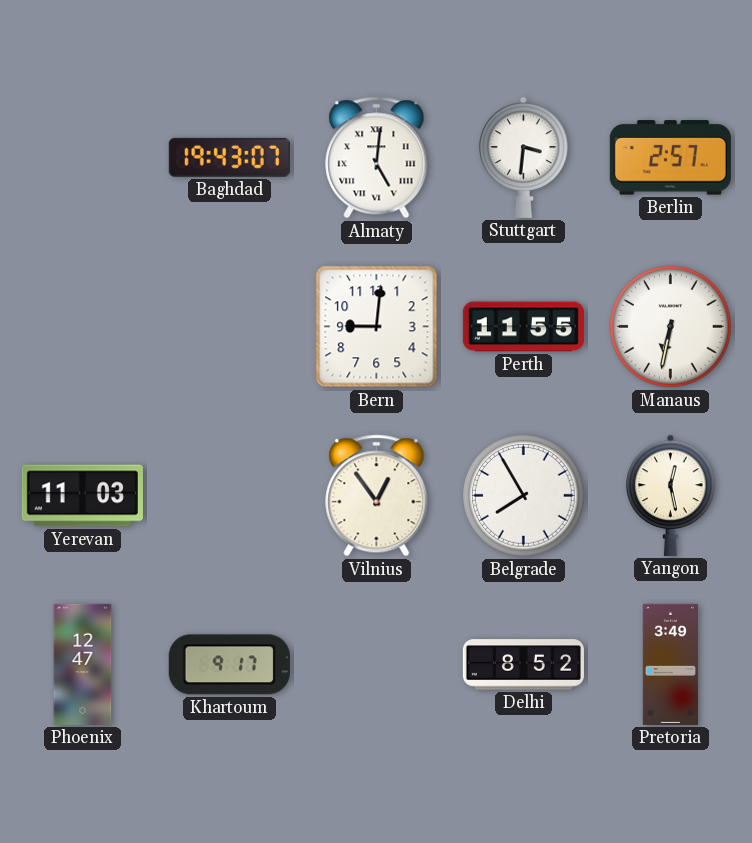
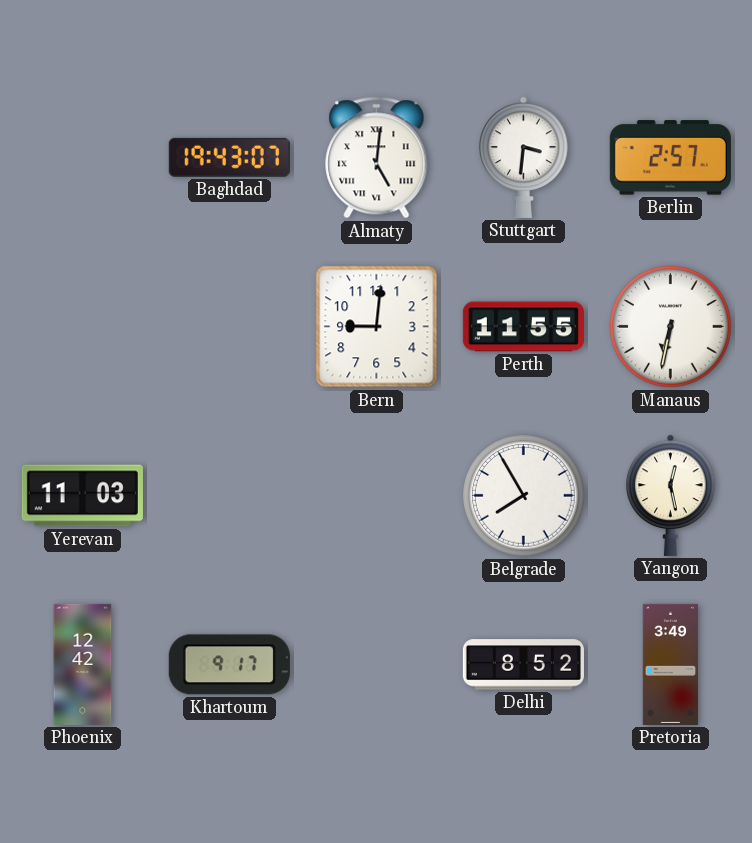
Vilnius: 12:54 -> none
Phoenix: 12:47 -> 12:42
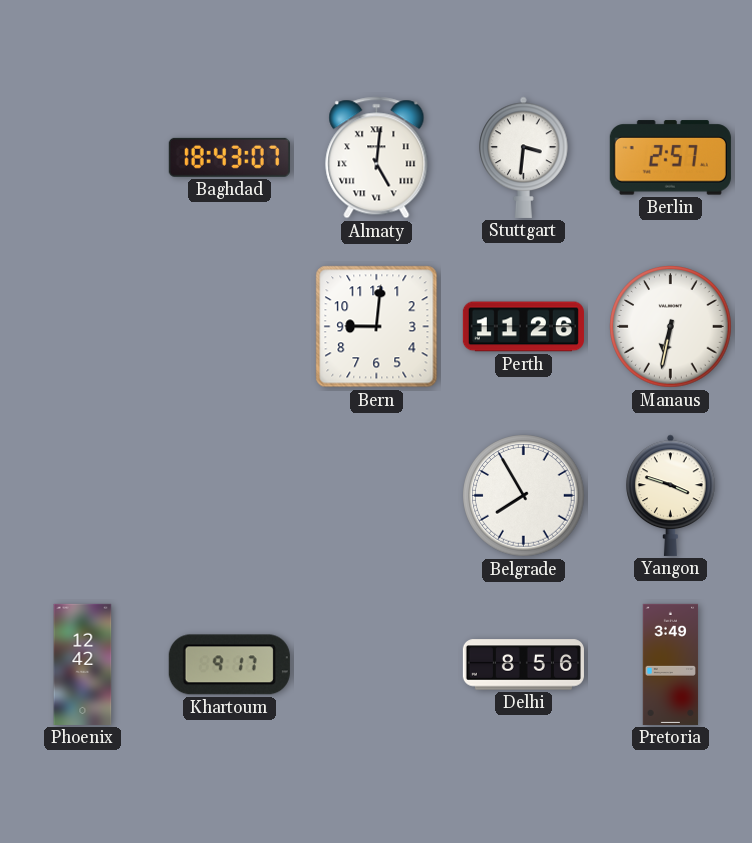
Baghdad: 19:43 -> 18:43
Perth: 11:55 -> 11:26
Yerevan: 11:03 -> none
Yangon: 12:28 -> 3:48
Delhi: 8:52 -> 8:56
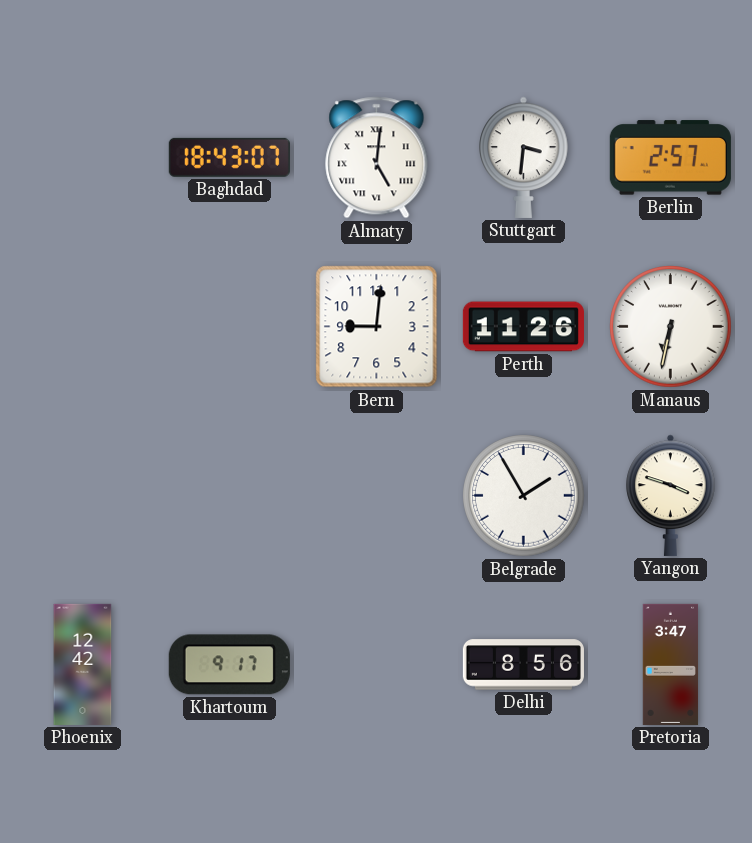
Belgrade: 7:55 -> 1:55
Pretoria: 3:49 -> 3:47
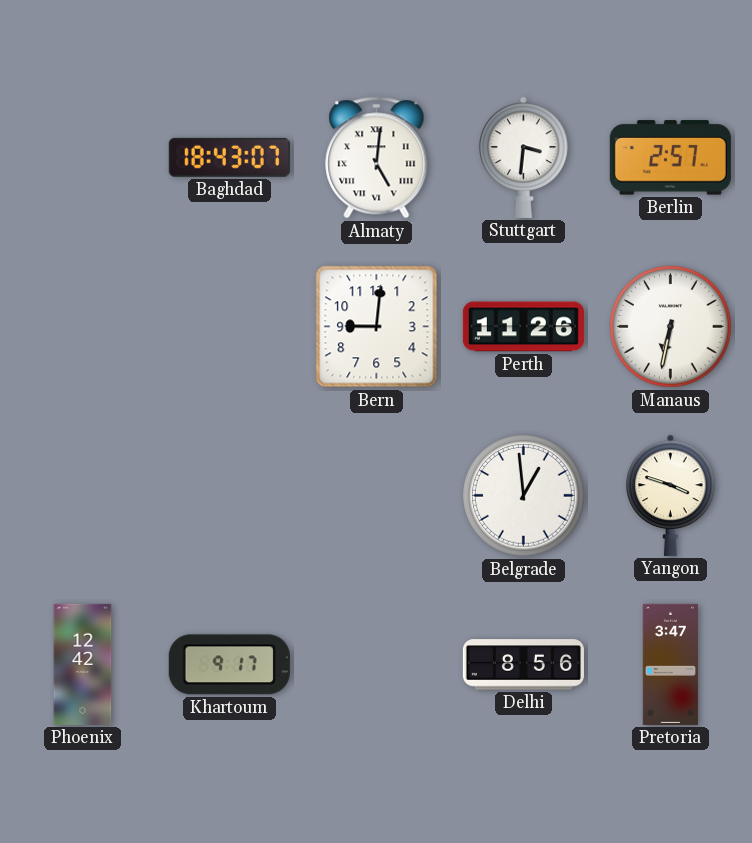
Belgrade: 1:55 -> 12:59
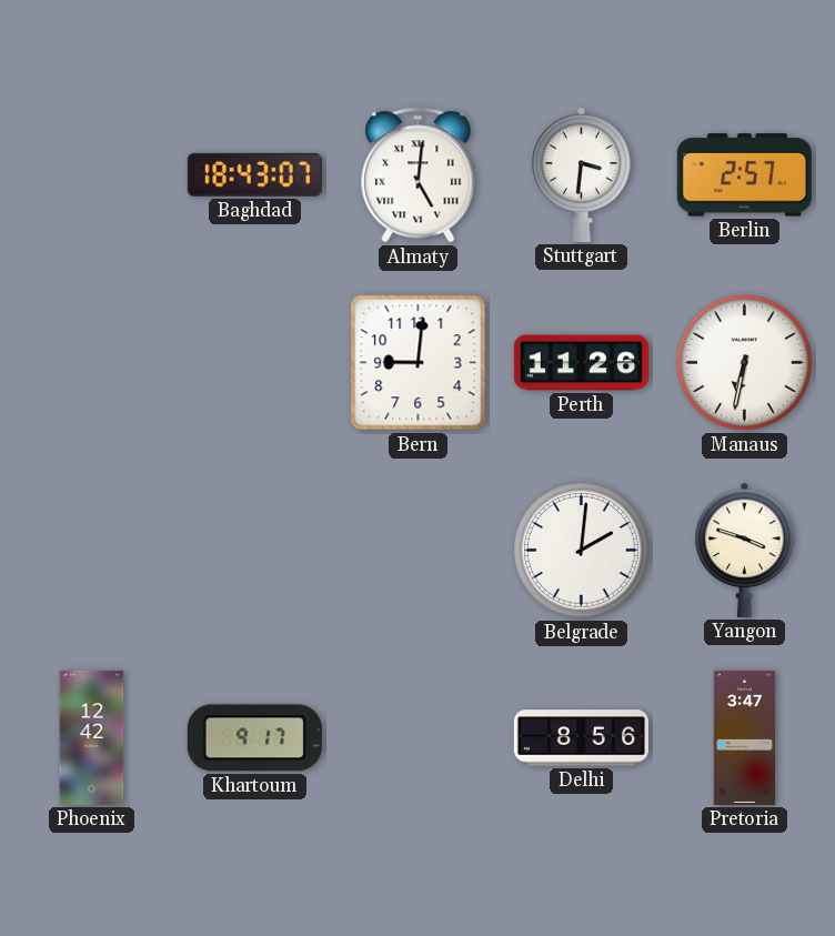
Belgrade: 12:59 -> 2:01
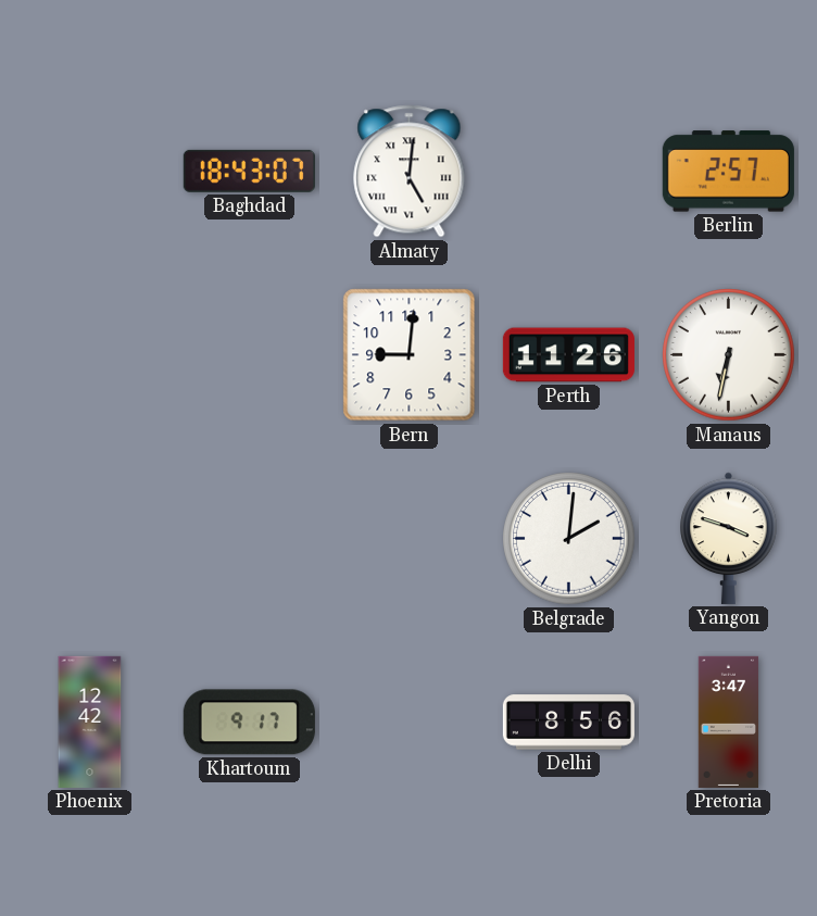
Stuttgart: 3:31 -> none
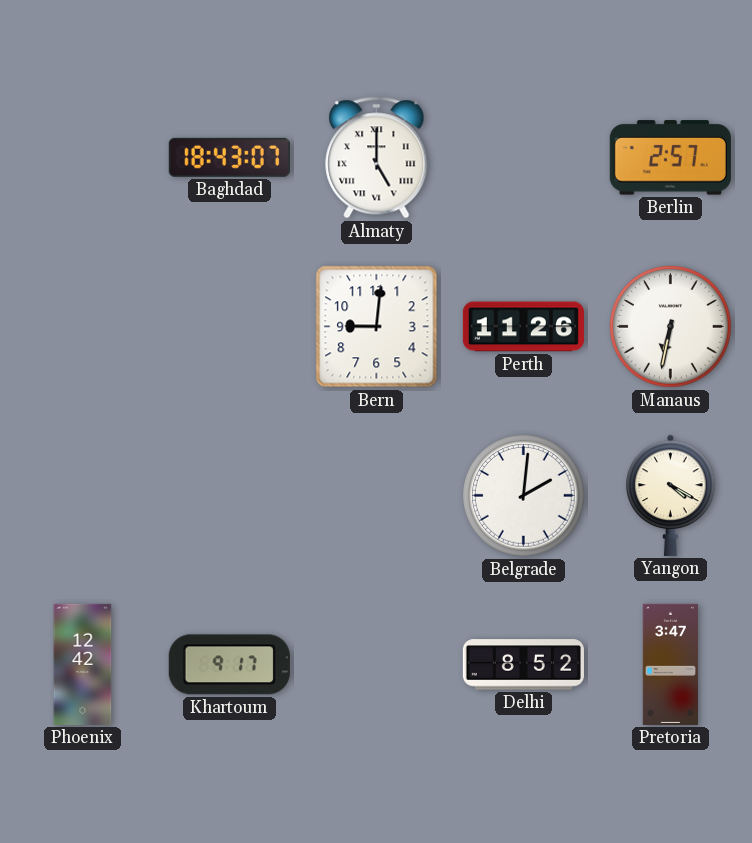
Almaty: 5:01 -> 5:00
Yangon: 3:48 -> 4:20
Delhi: 8:56 -> 8:52
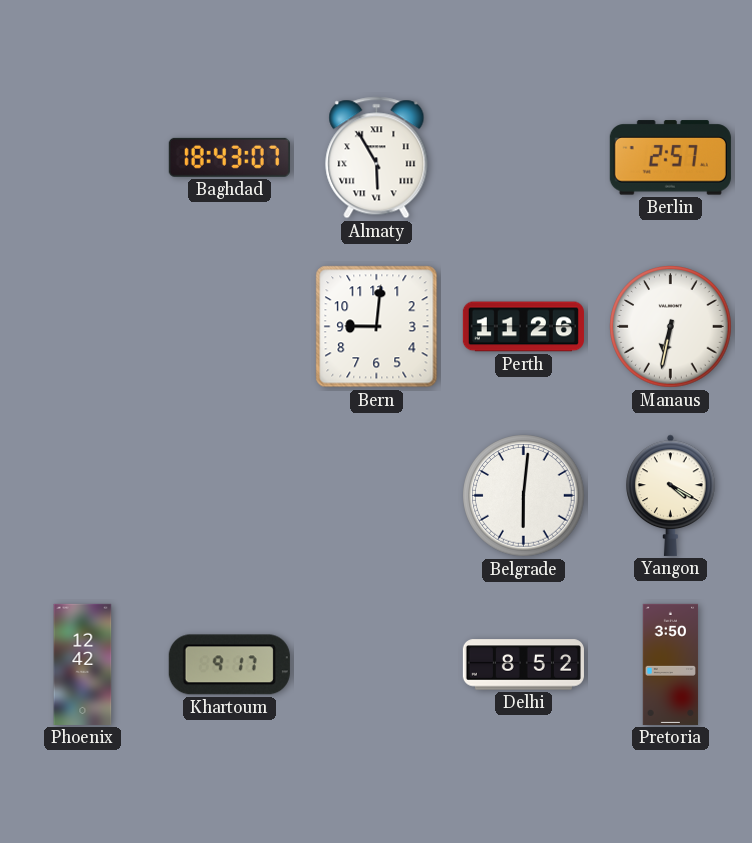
Almaty: 5:00 -> 5:55
Belgrade: 2:01 -> 6:01
Pretoria: 3:47 -> 3:50
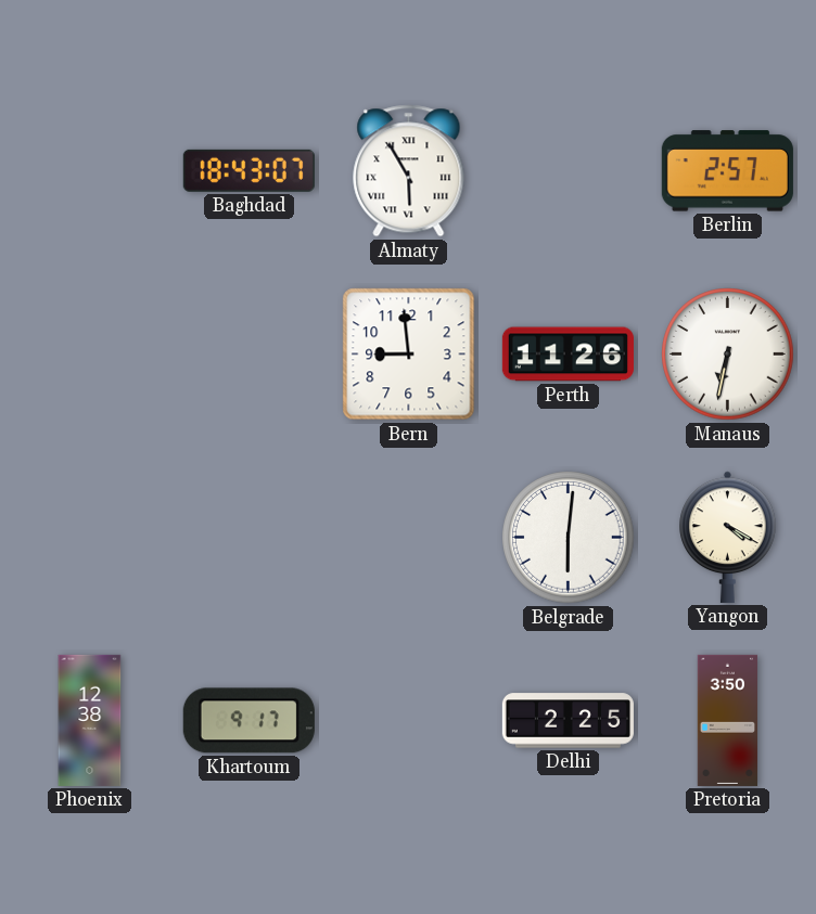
Bern: 9:01 -> 8:59
Phoenix: 12:42 -> 12:38
Delhi: 8:52 -> 2:25
